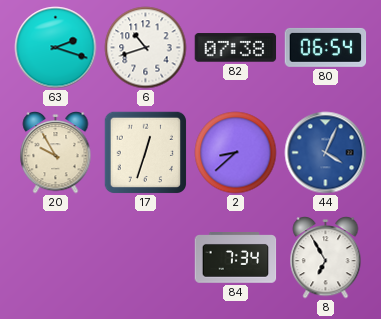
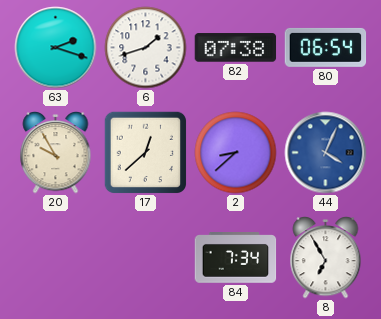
6: 10:42 -> 1:42
17: 12:33 -> 12:38
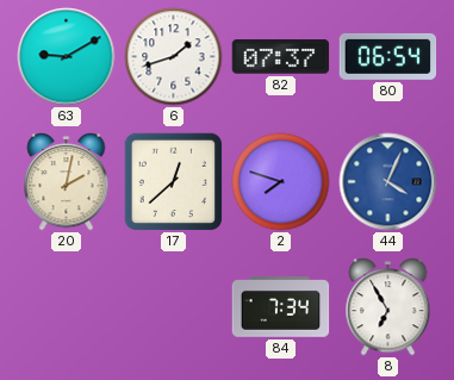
63: 2:18 -> 9:10
82: 07:38 -> 07:37
20: 9:55 -> 2:02
2: 8:38 -> 7:48
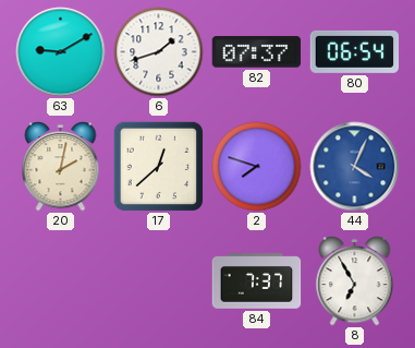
84: 7:34 -> 7:37
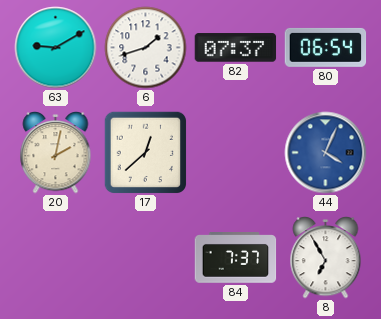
2: 7:48 -> none
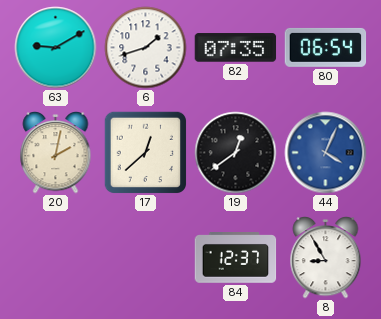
82: 07:37 -> 07:35
19: none -> 12:39
84: 7:37 -> 12:37
8: 6:55 -> 8:55
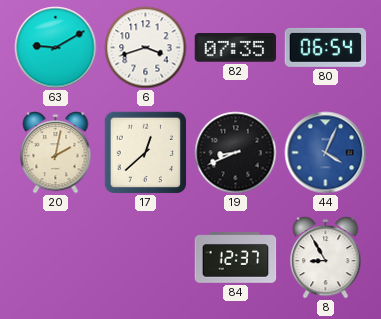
6: 1:42 -> 3:42
19: 12:39 -> 8:41
